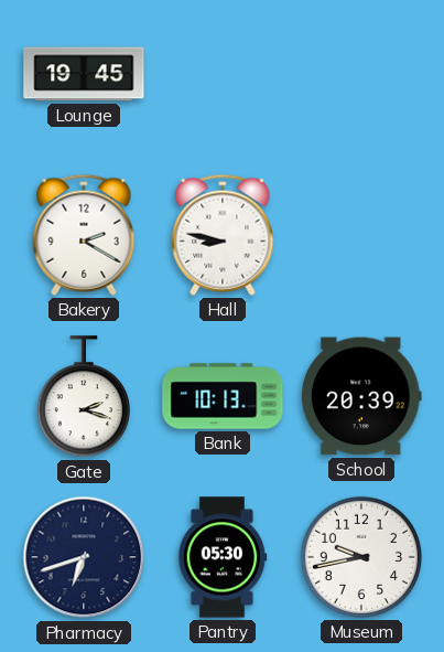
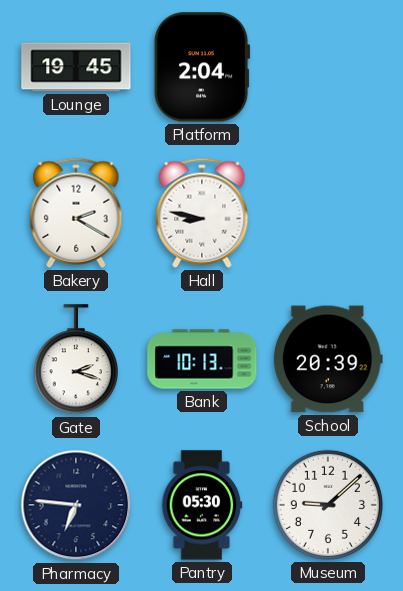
Platform: none -> 2:04
Pharmacy: 6:42 -> 6:46
Museum: 9:43 -> 9:08
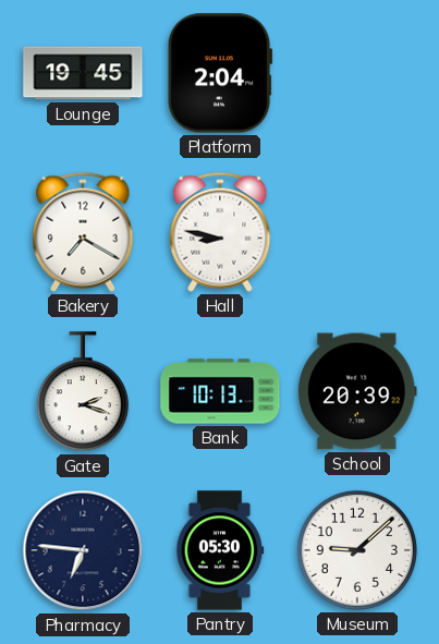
Bakery: 2:20 -> 7:20
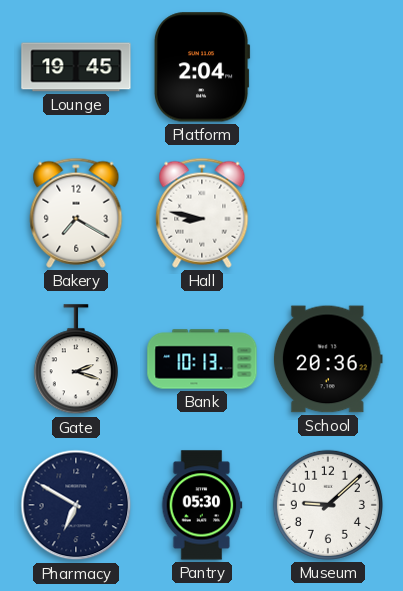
School: 20:39 -> 20:36
Pharmacy: 6:46 -> 6:50
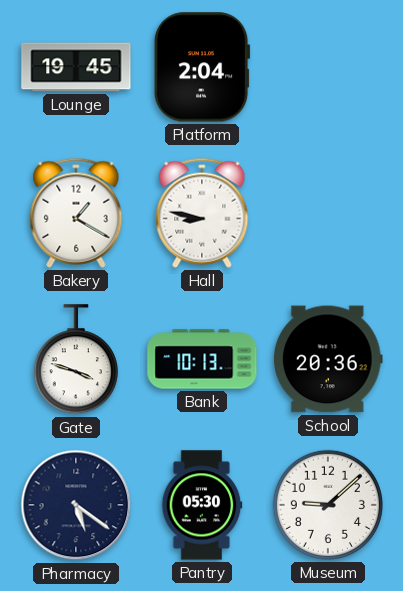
Bakery: 7:20 -> 1:20
Gate: 2:18 -> 3:48
Pharmacy: 6:50 -> 5:21
